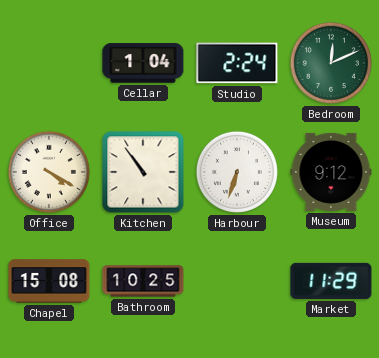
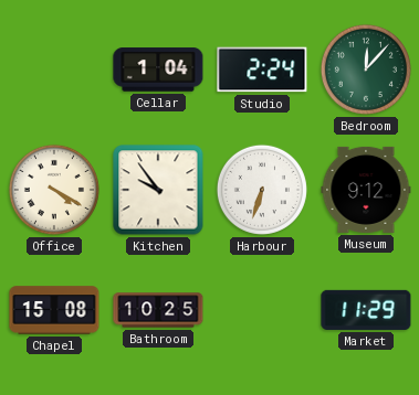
Bedroom: 12:11 -> 12:07
Kitchen: 10:54 -> 9:54
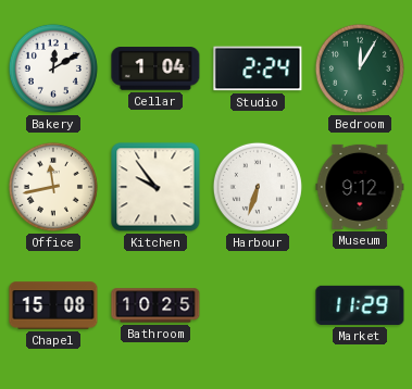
Bakery: none -> 12:10
Bedroom: 12:07 -> 12:05
Office: 4:20 -> 11:43
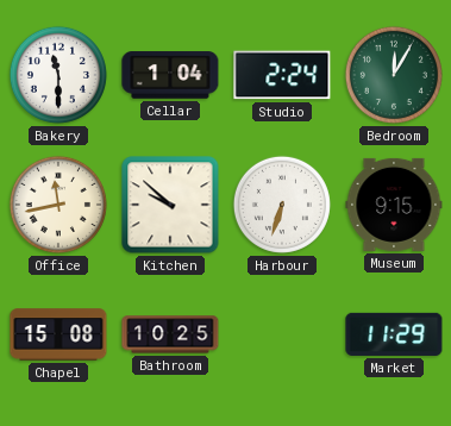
Bakery: 12:10 -> 11:30
Kitchen: 9:54 -> 9:52
Museum: 9:12 -> 9:15
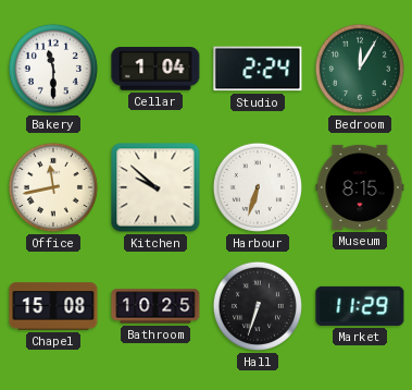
Museum: 9:15 -> 8:15
Hall: none -> 6:33
